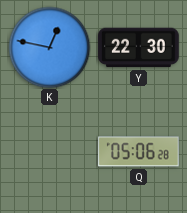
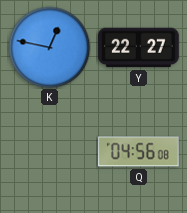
Y: 22:30 -> 22:27
Q: 05:06 -> 04:56
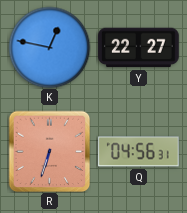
R: none -> 6:33
Q: 04:56:08 -> 04:56:31
